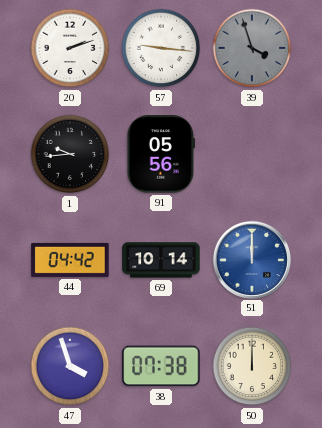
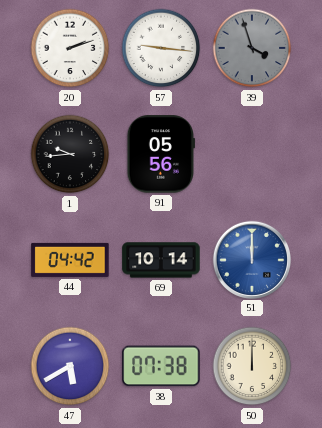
47: 3:57 -> 5:40
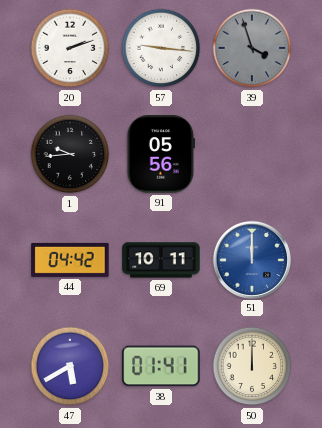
69: 10:14 -> 10:11
38: 07:38 -> 01:41
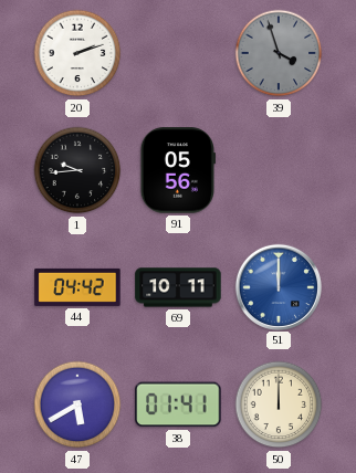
57: 9:16 -> none
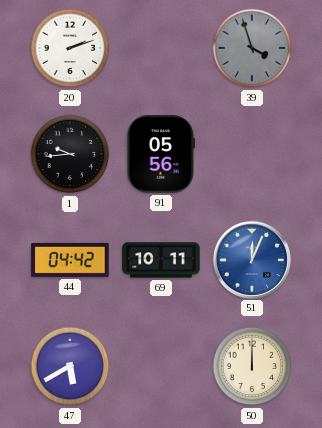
51: 12:00 -> 12:04
38: 01:41 -> none
